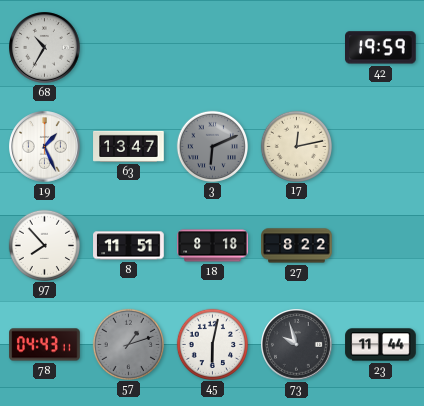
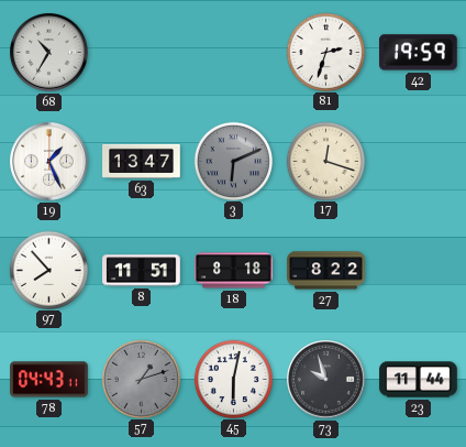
81: none -> 2:33
17: 12:13 -> 12:18
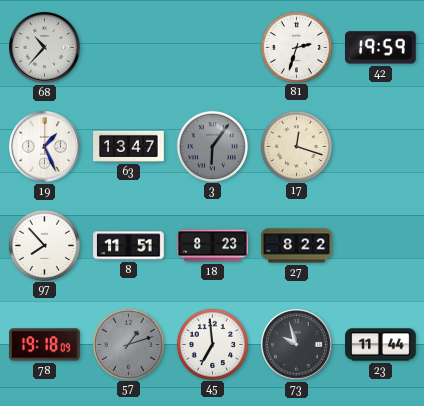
68: 10:35 -> 10:37
3: 6:11 -> 6:06
18: 8:18 -> 8:23
78: 04:43 -> 19:18
45: 6:02 -> 6:59
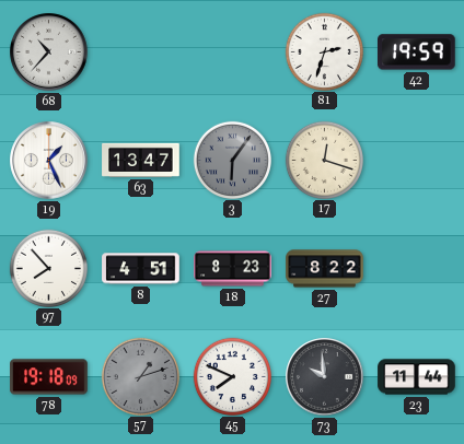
8: 11:51 -> 4:51
45: 6:59 -> 7:49
73: 9:57 -> 9:59
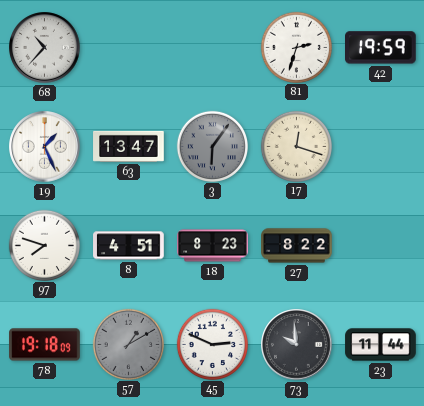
97: 7:53 -> 7:48
57: 1:12 -> 1:10
45: 7:49 -> 2:49
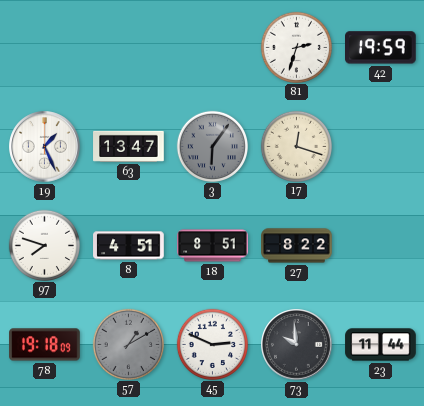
68: 10:37 -> none
18: 8:23 -> 8:51
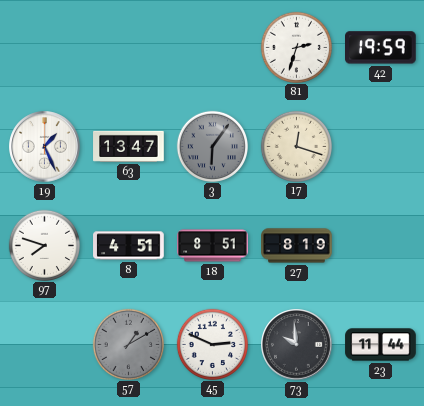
27: 8:22 -> 8:19
78: 19:18 -> none
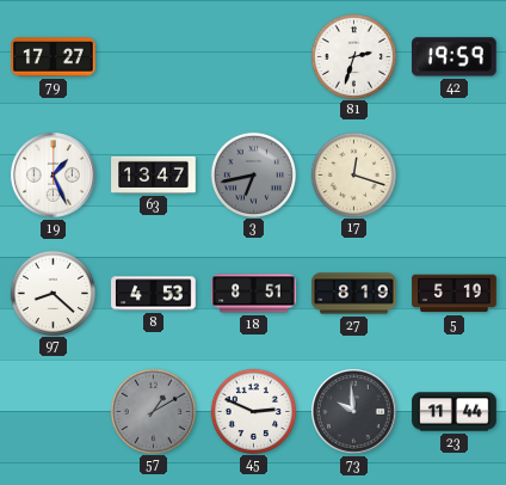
79: none -> 17:27
3: 6:06 -> 6:43
97: 7:48 -> 8:22
8: 4:51 -> 4:53
5: none -> 5:19
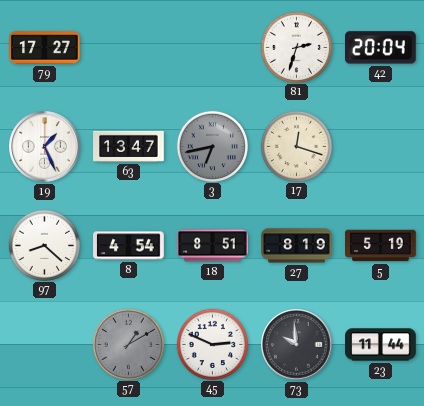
42: 19:59 -> 20:04
8: 4:53 -> 4:54
